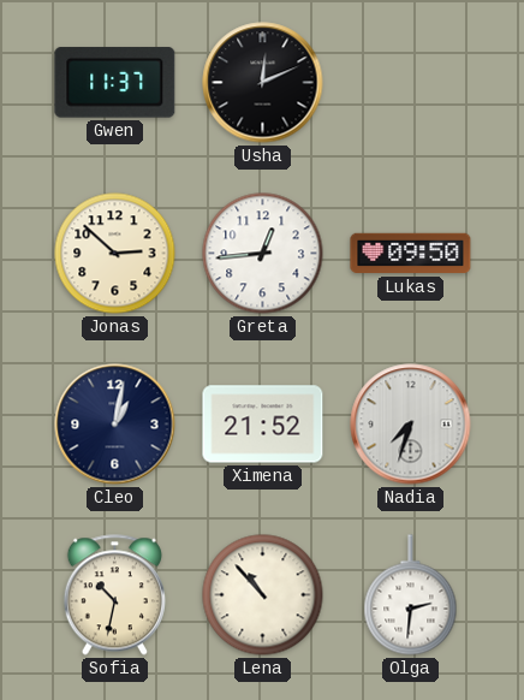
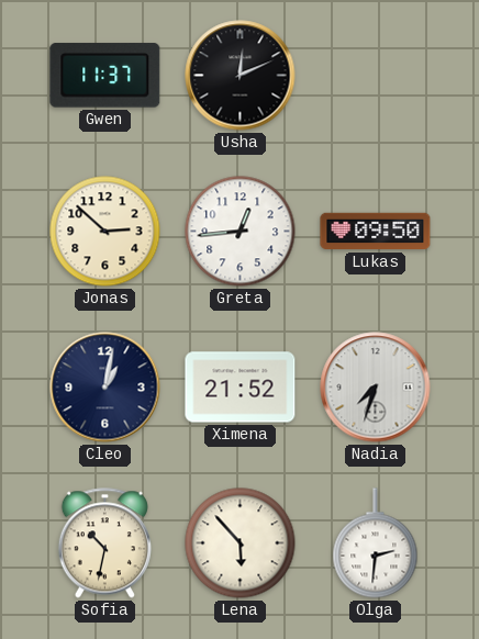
Lena: 10:53 -> 5:53
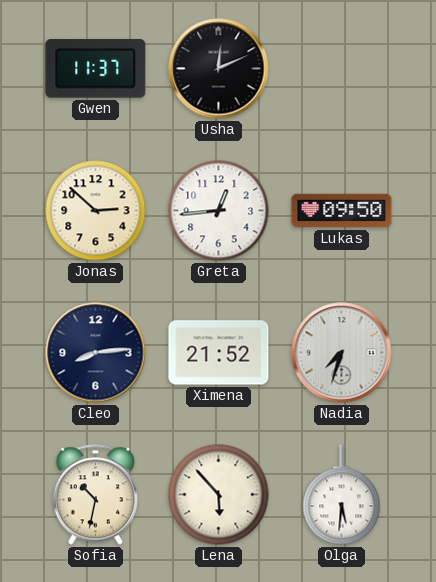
Cleo: 1:02 -> 8:14
Olga: 2:31 -> 5:31
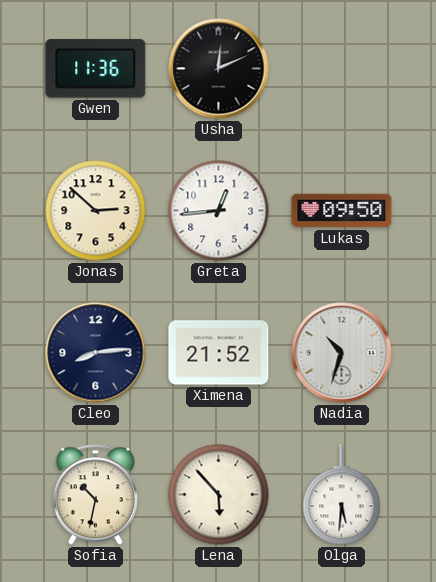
Gwen: 11:37 -> 11:36
Nadia: 7:33 -> 10:33
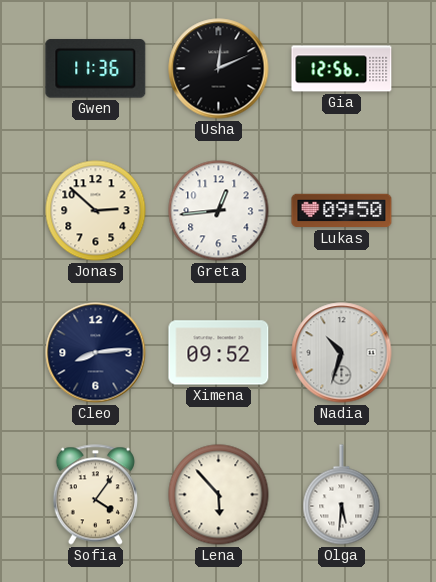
Gia: none -> 12:56
Ximena: 21:52 -> 09:52
Sofia: 10:32 -> 4:06
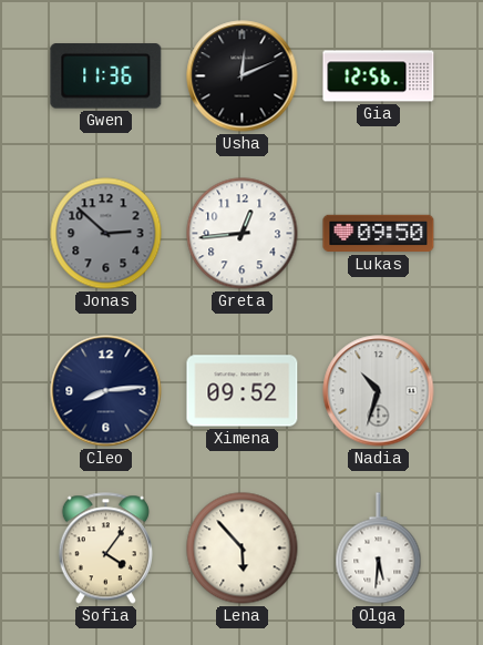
Jonas dial: cream -> grey
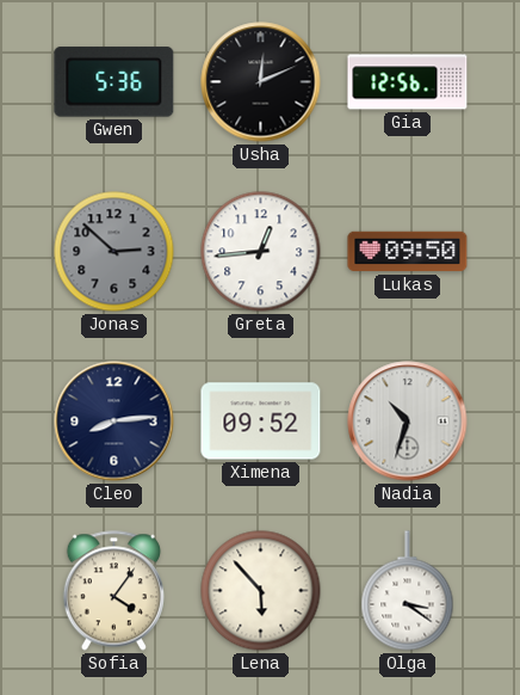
Gwen: 11:36 -> 5:36
Olga: 5:31 -> 3:21
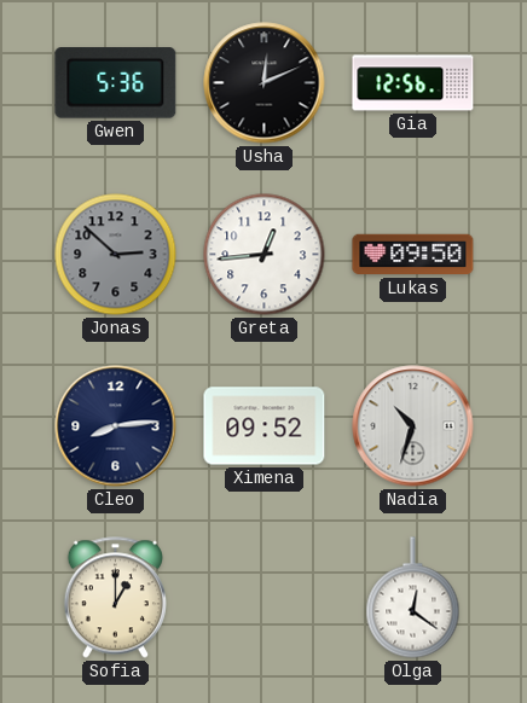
Sofia: 4:06 -> 1:00
Lena: 5:53 -> none
Olga: 3:21 -> 12:21
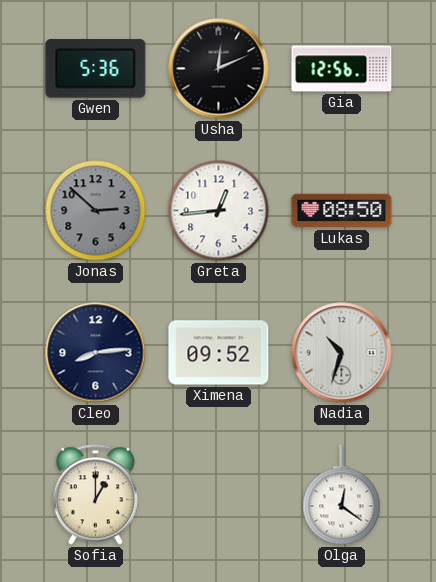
Lukas: 09:50 -> 08:50
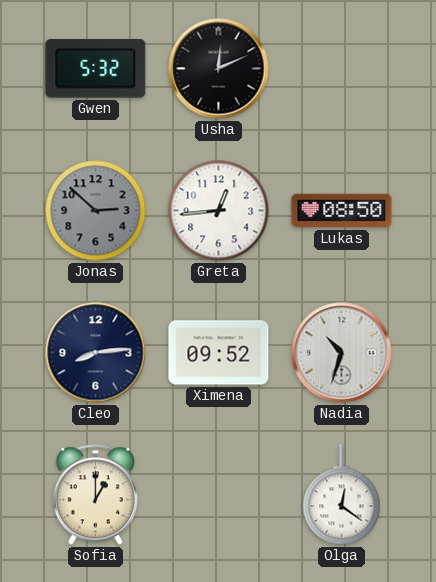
Gwen: 5:36 -> 5:32
Gia: 12:56 -> none
